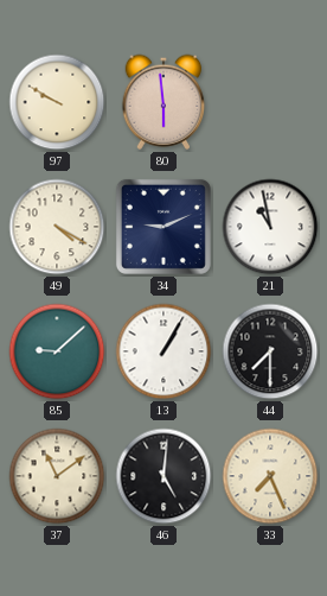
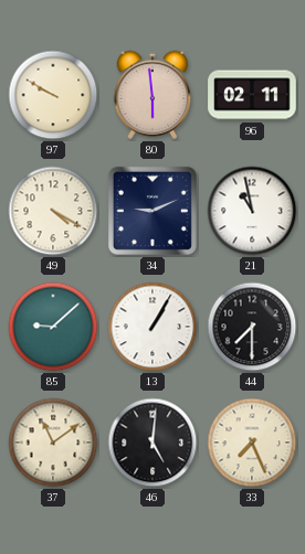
96: none -> 02:11
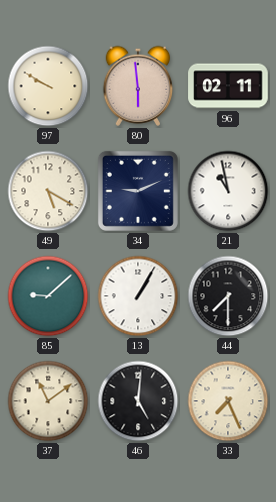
49: 4:20 -> 5:20
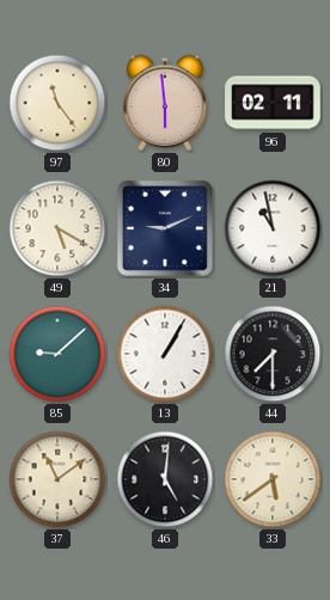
97: 9:50 -> 11:24
33: 7:26 -> 5:39
